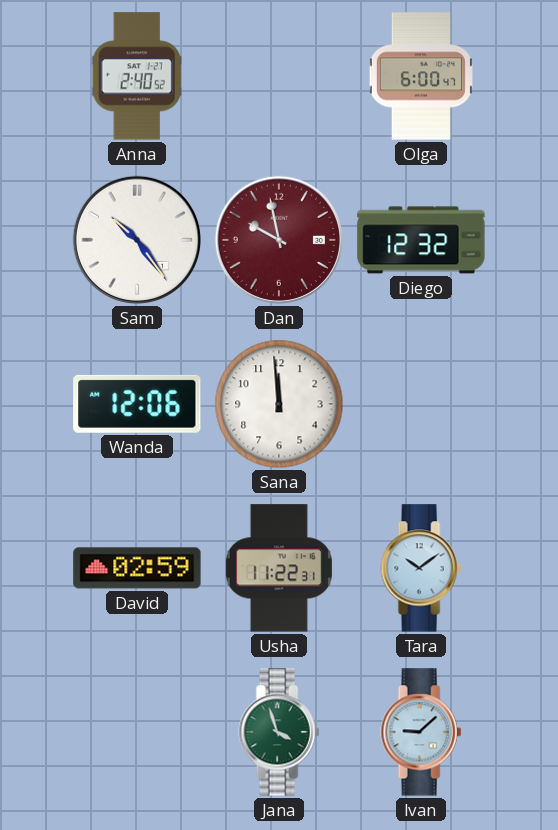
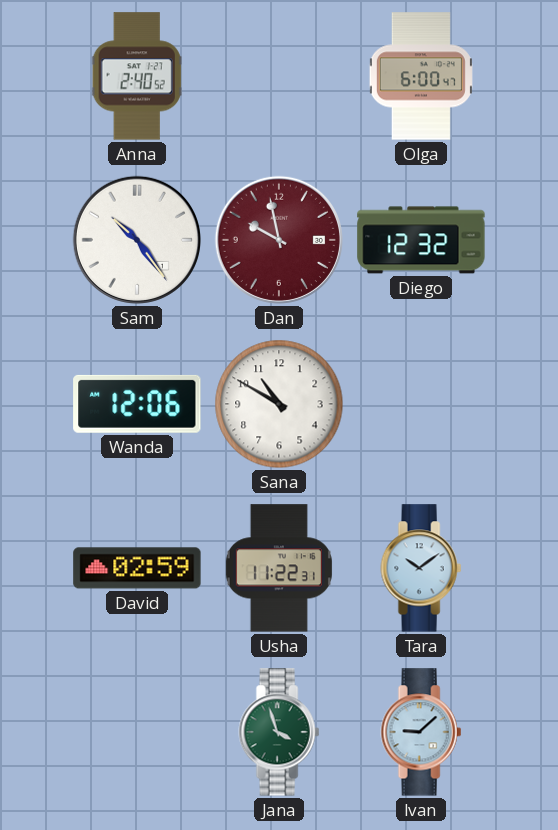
Sana: 11:59 -> 10:50
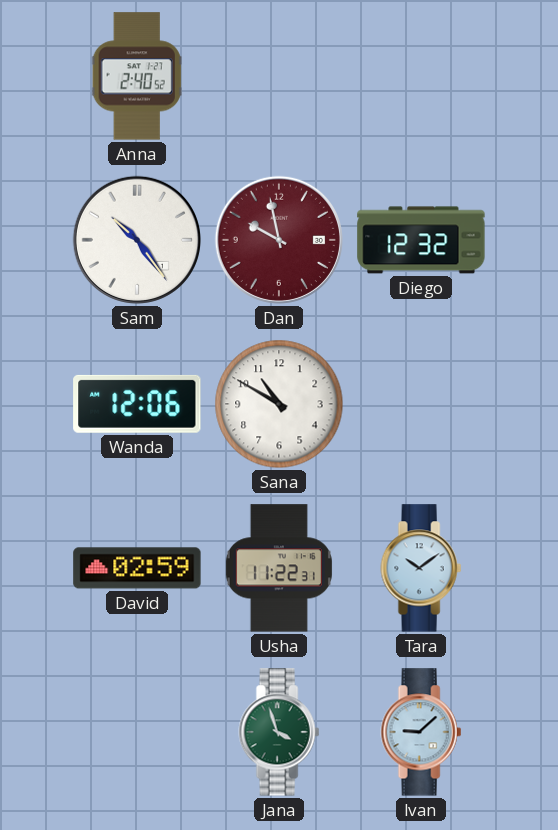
Olga: 6:00 -> none
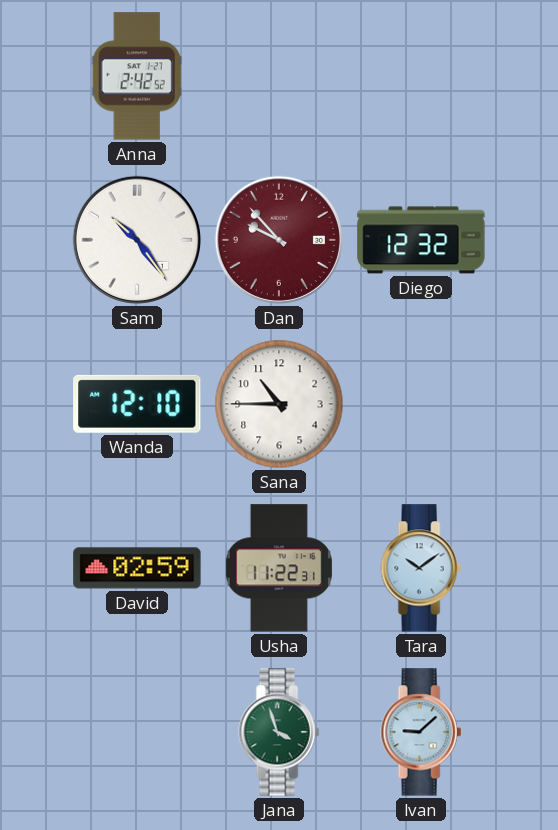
Anna: 2:40 -> 2:42
Dan: 9:58 -> 9:53
Wanda: 12:06 -> 12:10
Sana: 10:50 -> 10:45
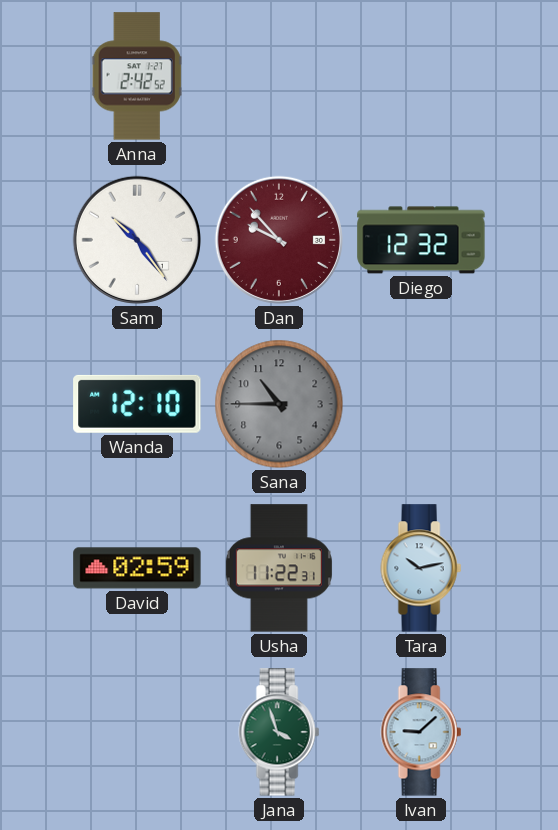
Sana dial: white -> grey
Tara: 10:09 -> 10:13
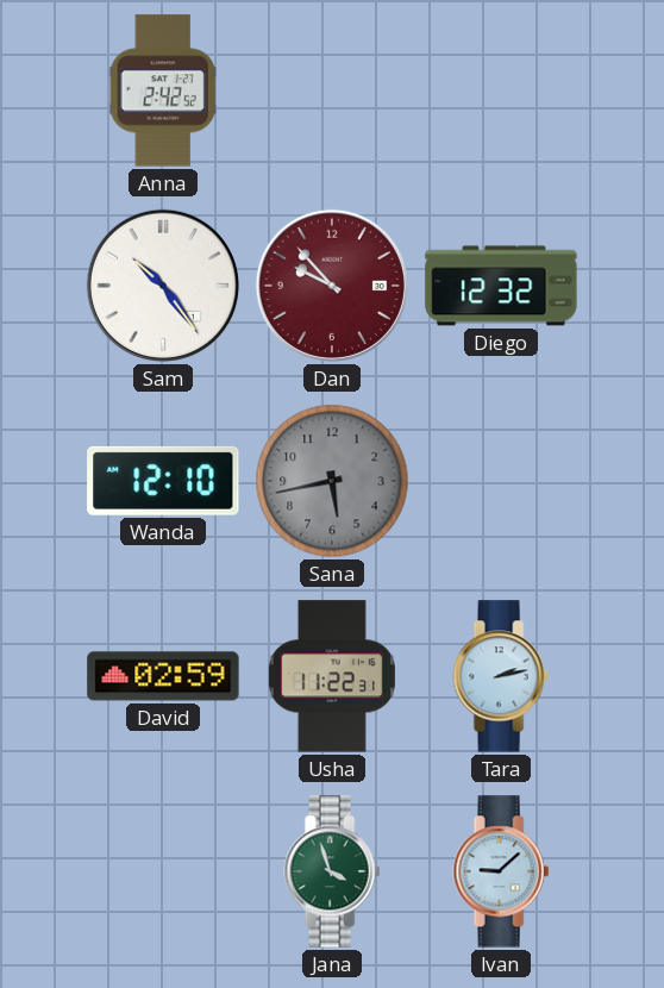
Sana: 10:45 -> 5:43
Tara: 10:13 -> 2:13
